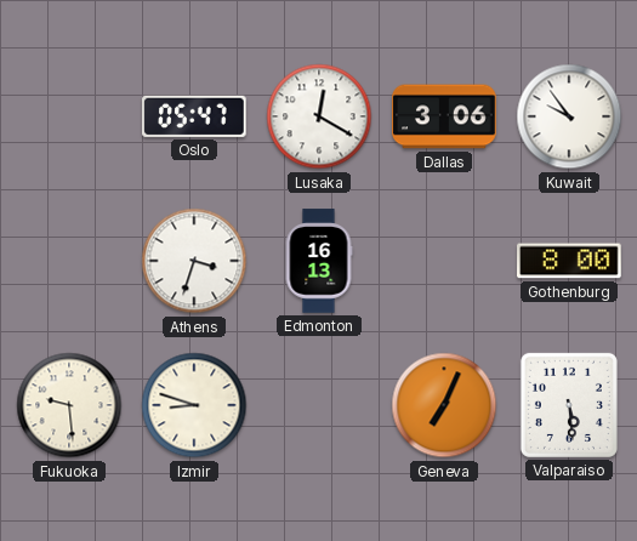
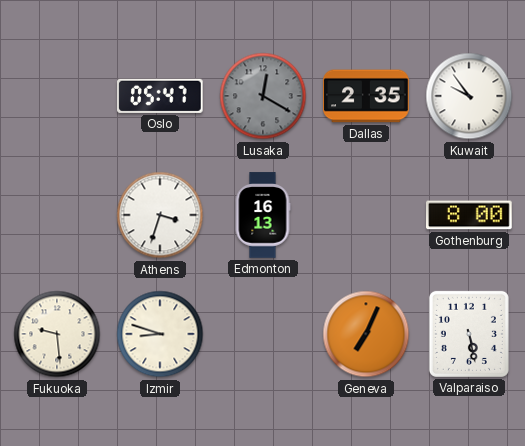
Lusaka dial: white -> grey
Dallas: 3:06 -> 2:35
Valparaiso: 5:29 -> 5:28
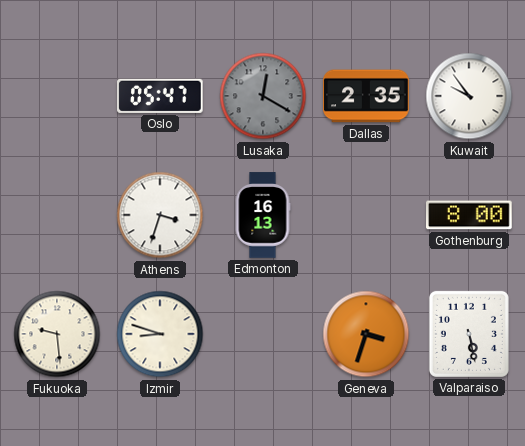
Geneva: 7:04 -> 3:33
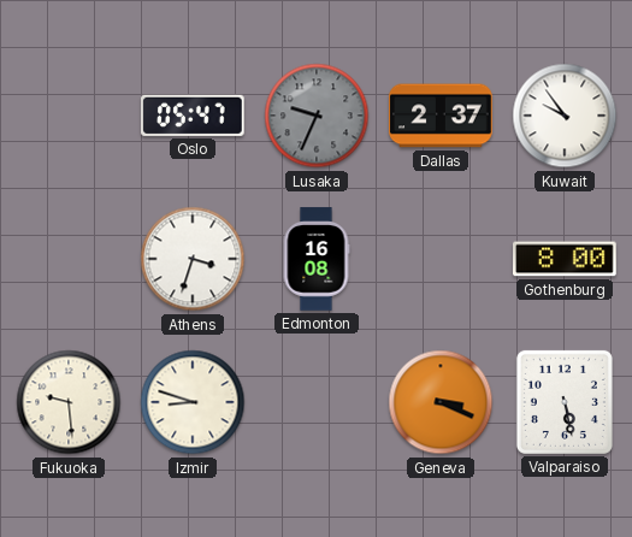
Lusaka: 12:20 -> 9:34
Dallas: 2:35 -> 2:37
Edmonton: 16:13 -> 16:08
Geneva: 3:33 -> 3:19
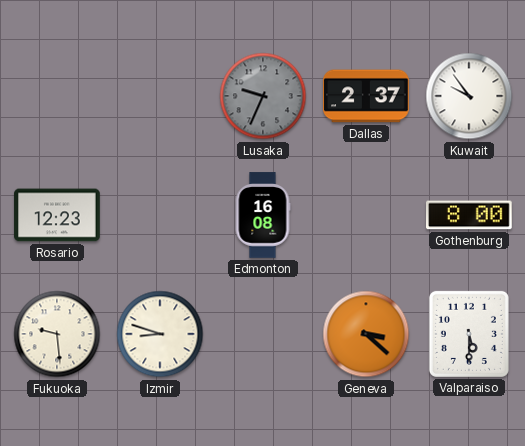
Oslo: 05:47 -> none
Rosario: none -> 12:23
Athens: 3:33 -> none
Geneva: 3:19 -> 3:22
Valparaiso: 5:28 -> 5:30
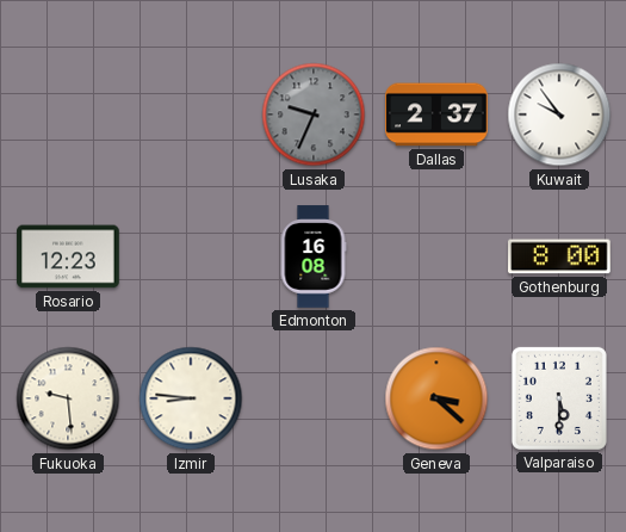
Izmir: 8:48 -> 8:46
